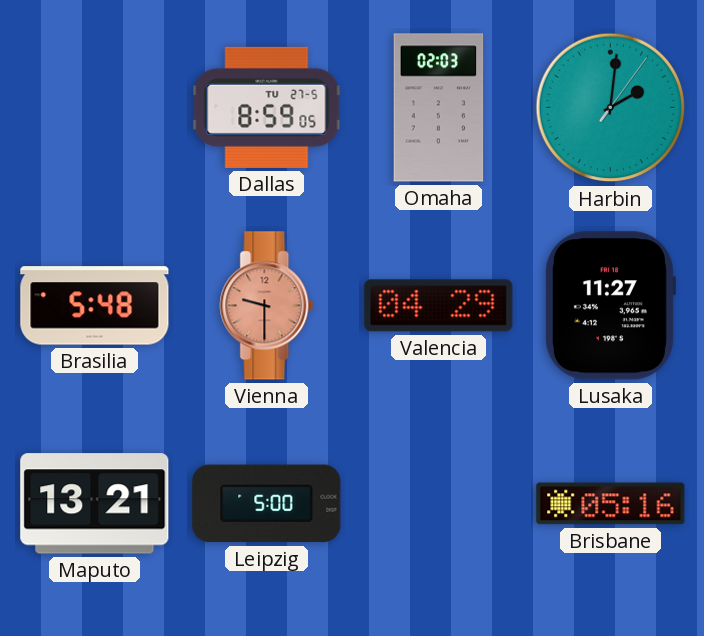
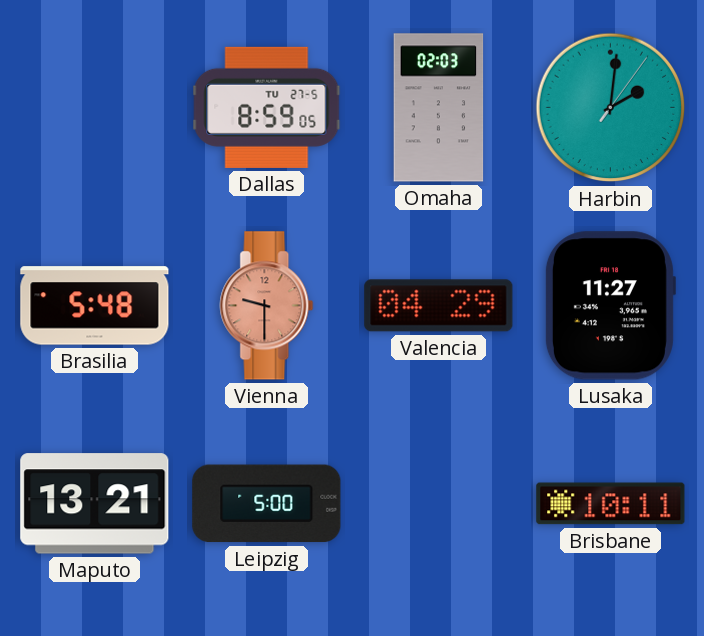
Brisbane: 05:16 -> 10:11
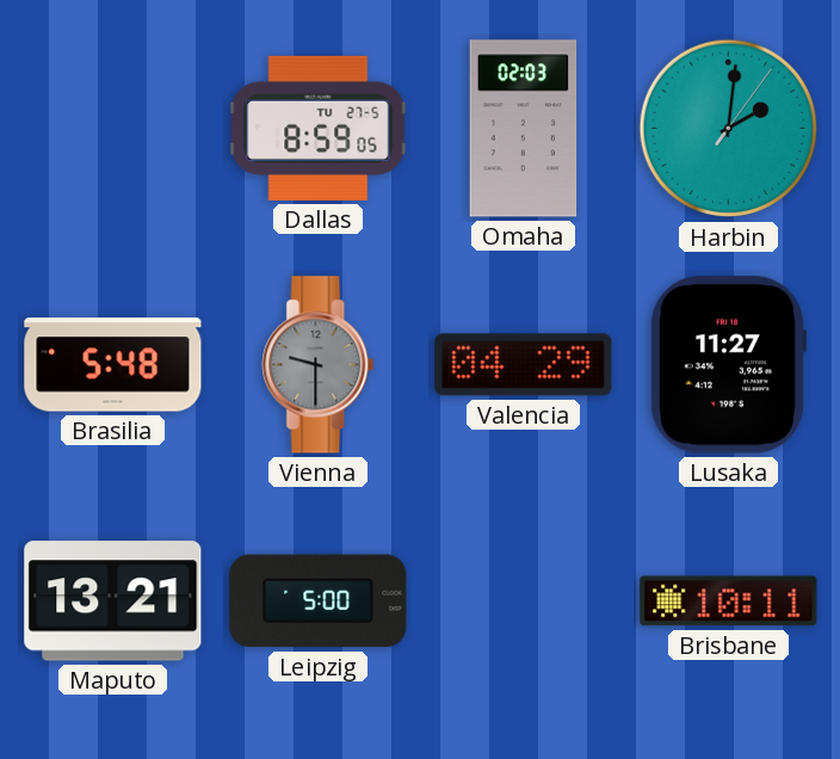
Vienna dial: salmon -> grey
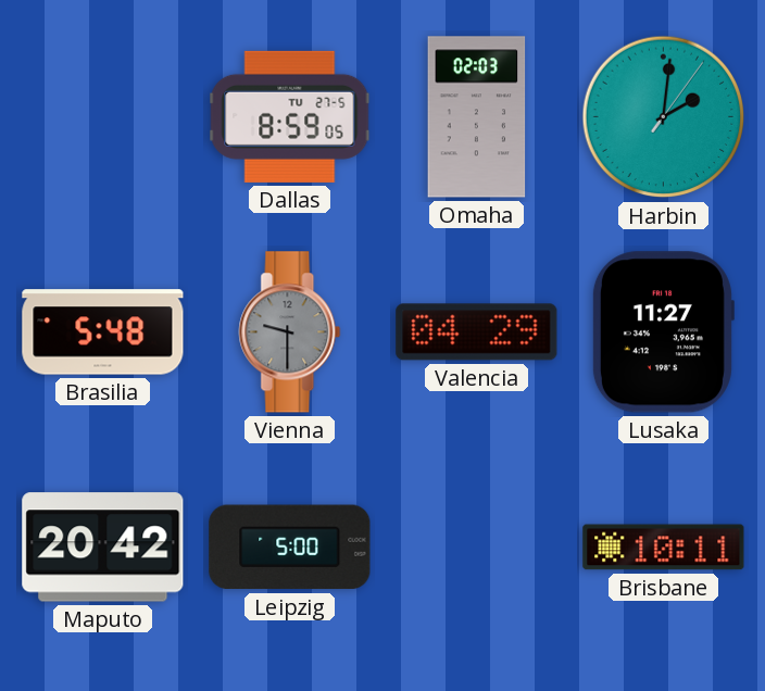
Maputo: 13:21 -> 20:42
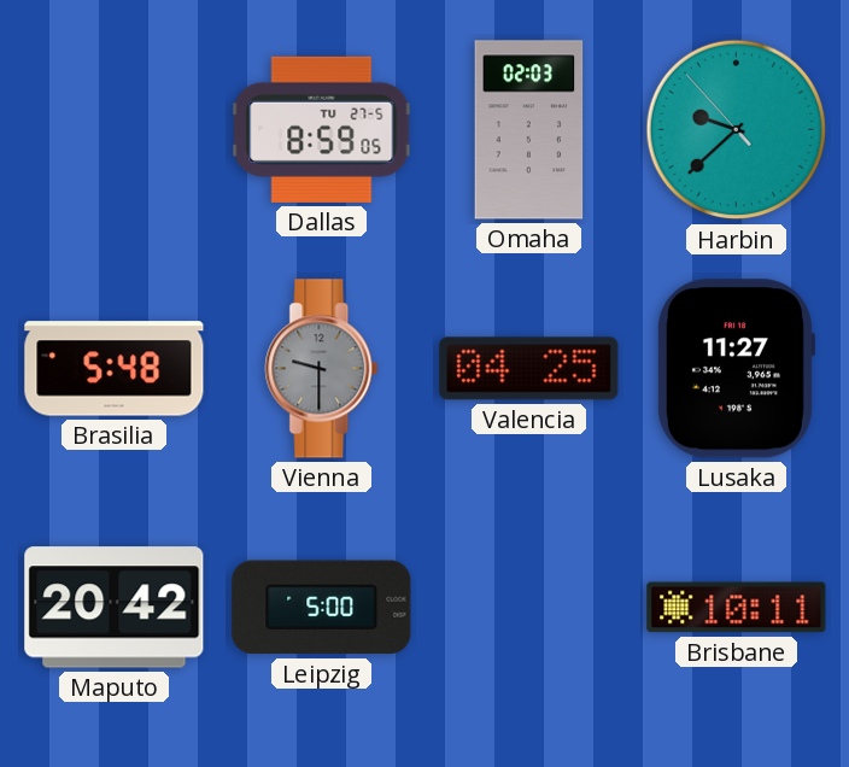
Harbin: 2:01 -> 9:37
Valencia: 04:29 -> 04:25
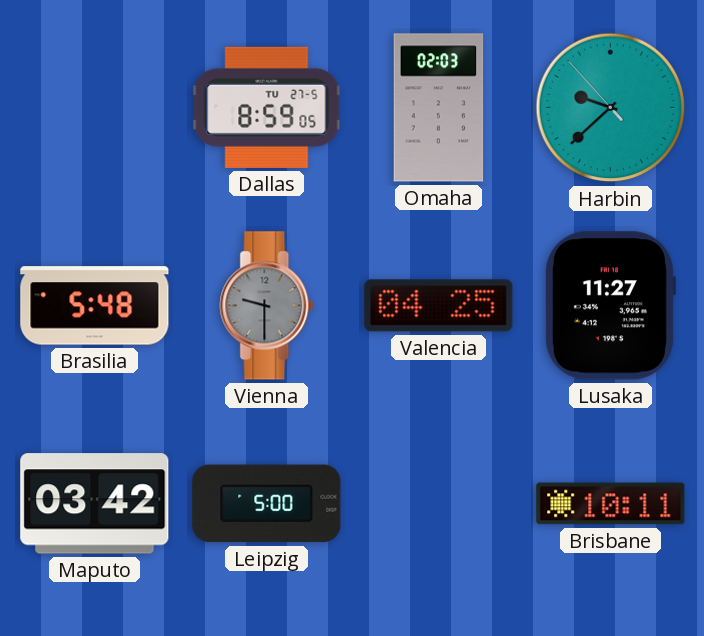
Maputo: 20:42 -> 03:42
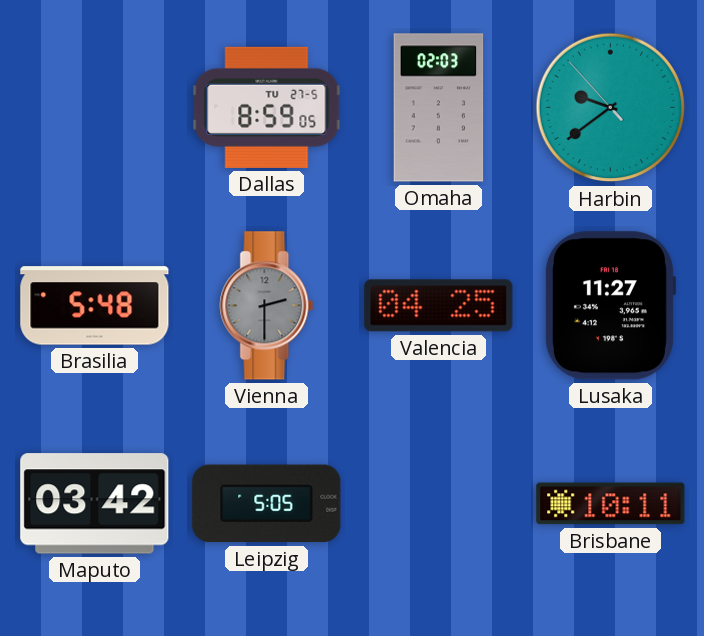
Harbin: 9:37 -> 9:38
Vienna: 9:30 -> 2:30
Leipzig: 5:00 -> 5:05
